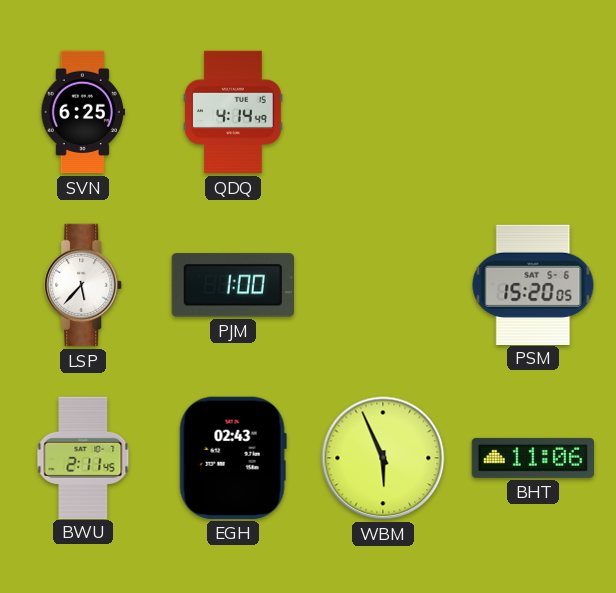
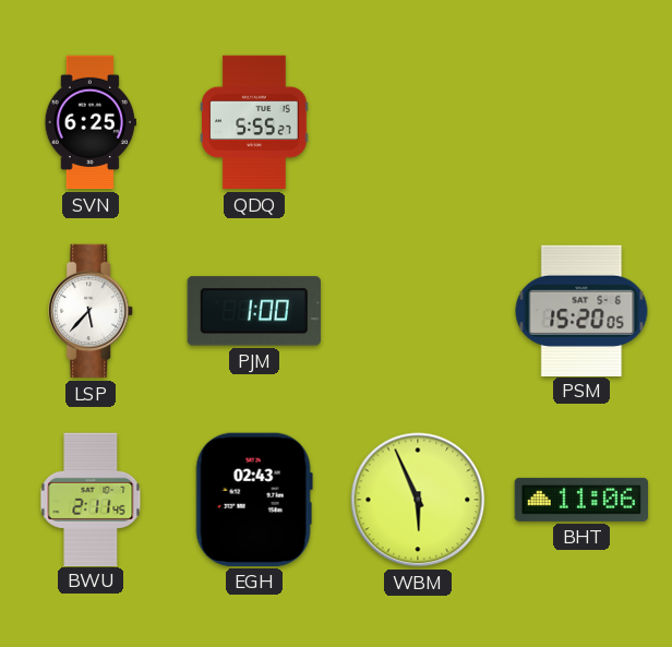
QDQ: 4:14 -> 5:55
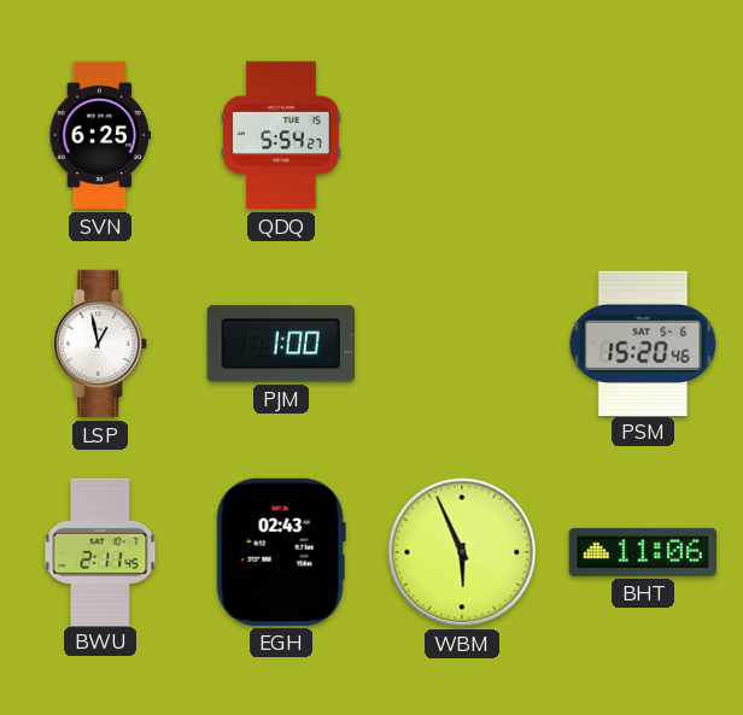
QDQ: 5:55 -> 5:54
LSP: 5:37 -> 12:58
PSM: 15:20:05 -> 15:20:46
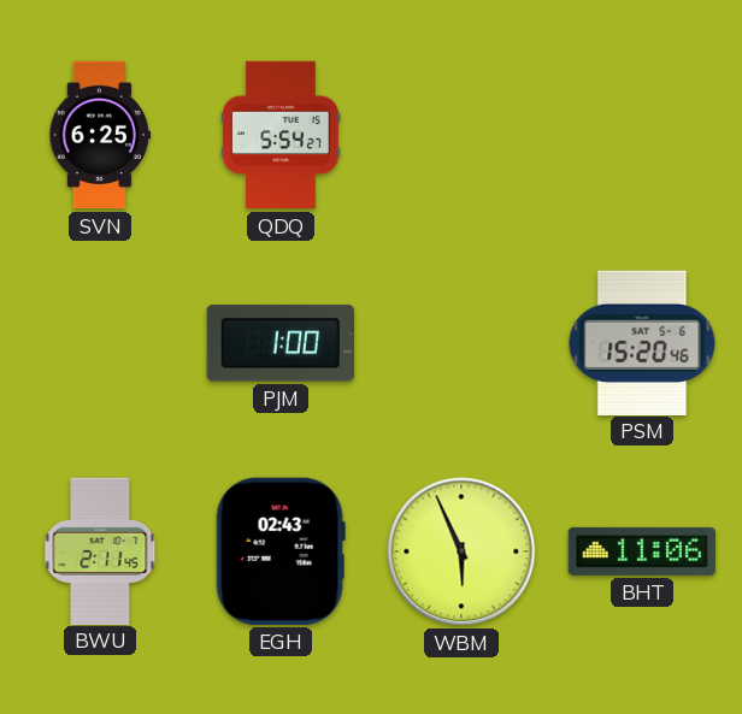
LSP: 12:58 -> none
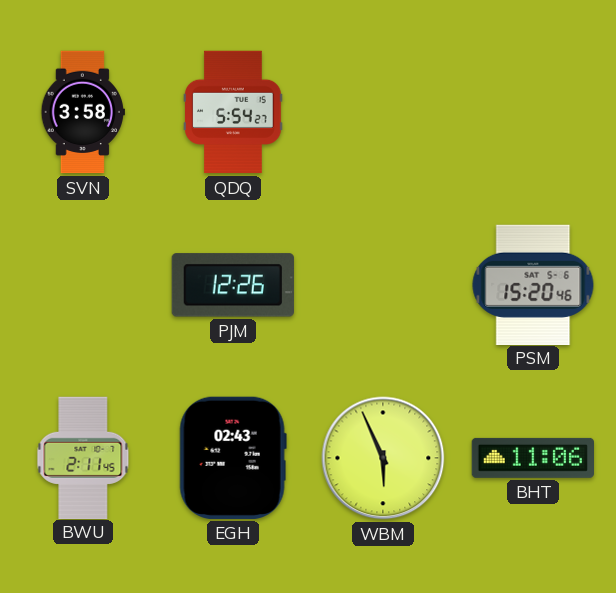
SVN: 6:25 -> 3:58
PJM: 1:00 -> 12:26
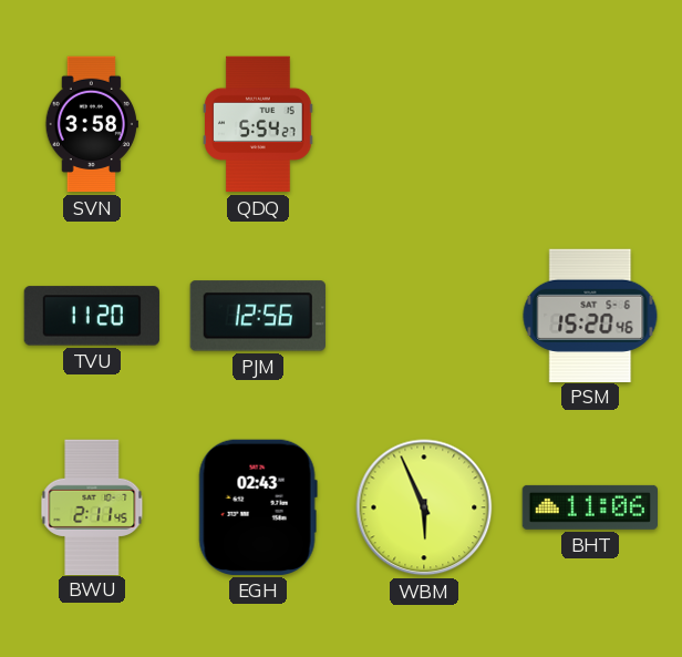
TVU: none -> 11:20
PJM: 12:26 -> 12:56
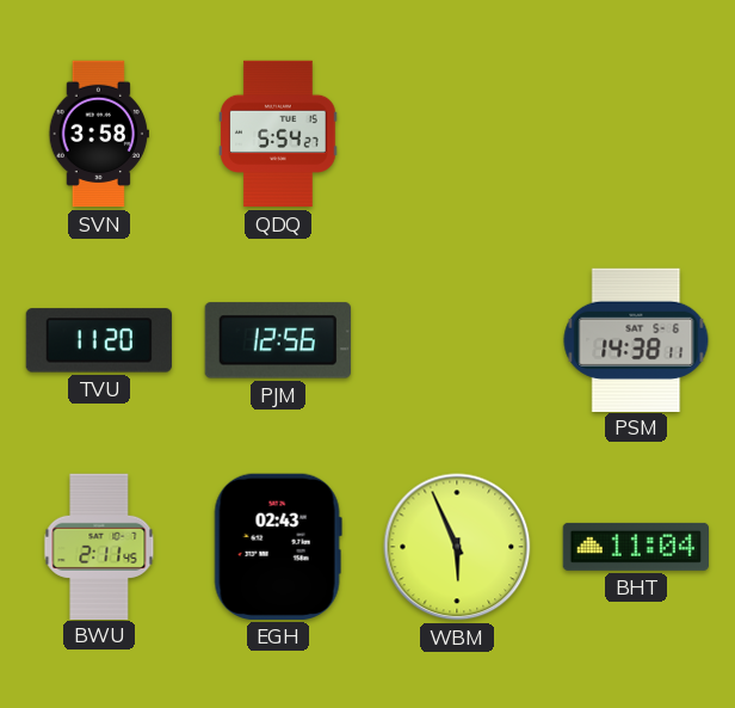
PSM: 15:20 -> 14:38
BHT: 11:06 -> 11:04
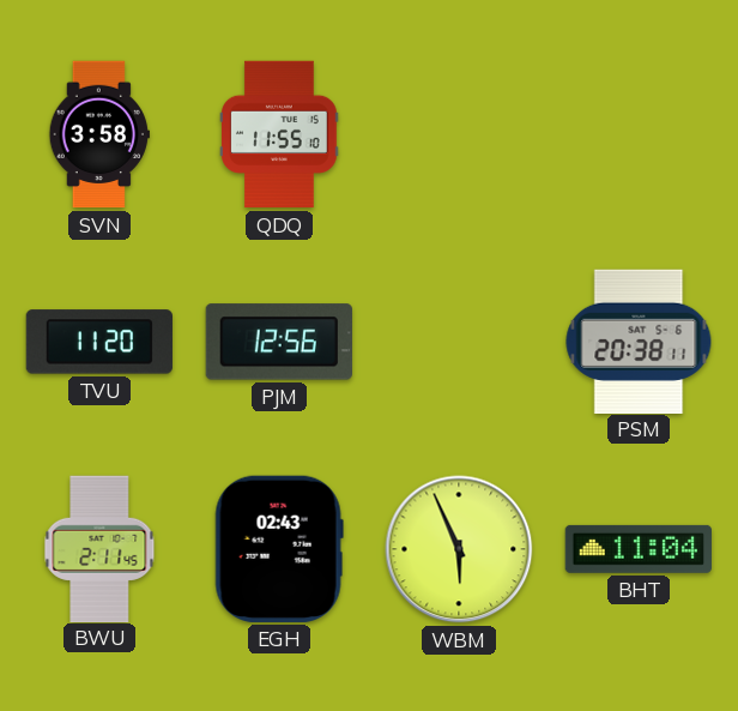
QDQ: 5:54 -> 11:55
PSM: 14:38 -> 20:38
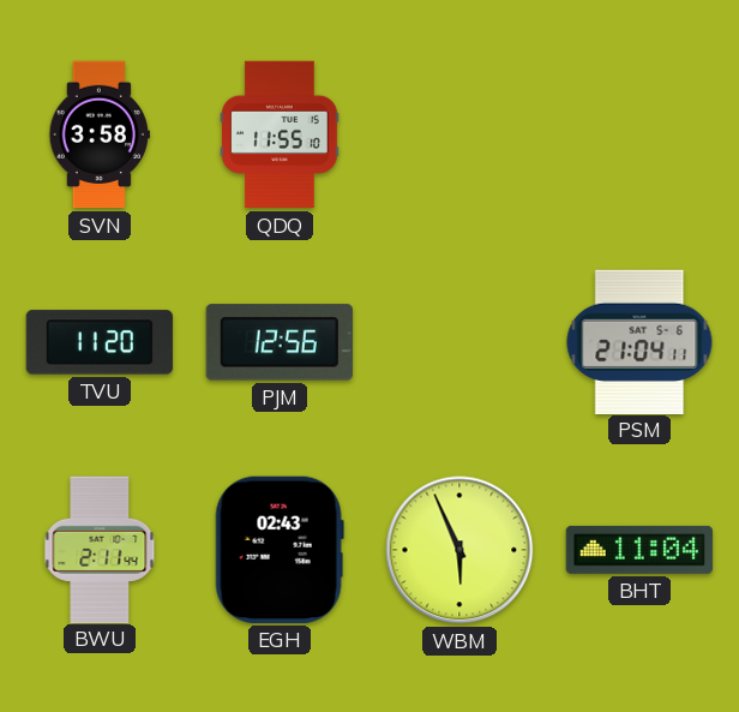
PSM: 20:38 -> 21:04
BWU: 2:11:45 -> 2:11:44
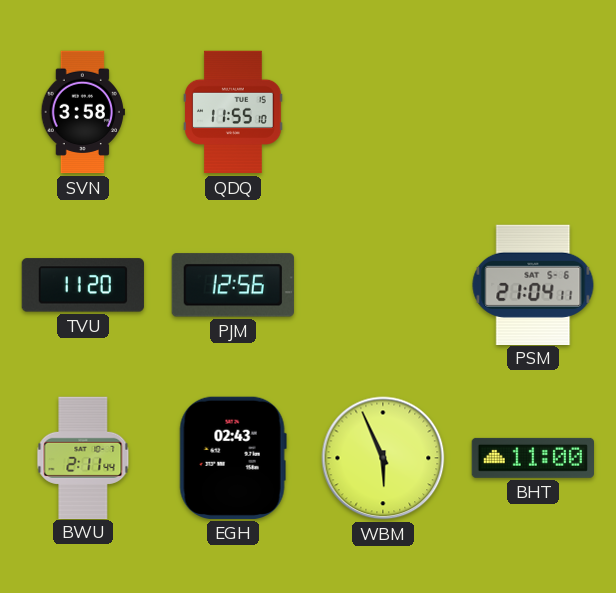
BHT: 11:04 -> 11:00
